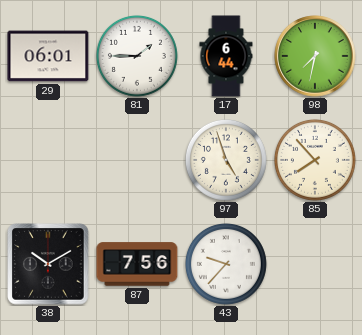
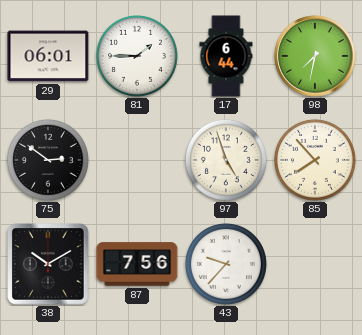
75: none -> 2:51
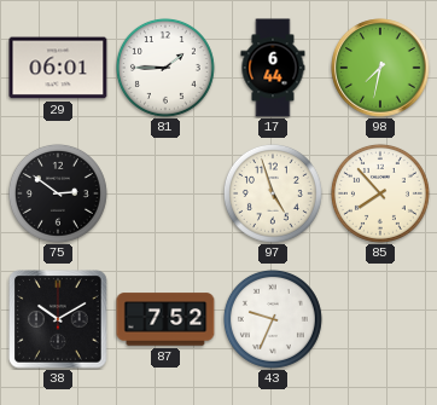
87: 7:56 -> 7:52
43: 9:37 -> 9:34
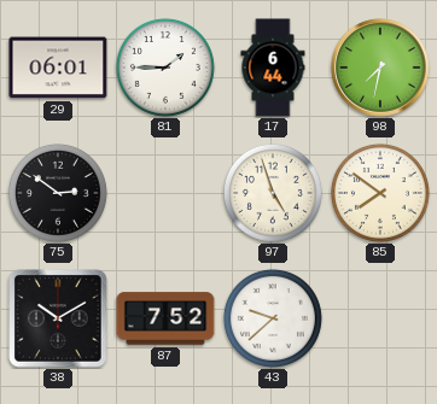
85: 7:53 -> 7:51
43: 9:34 -> 9:38
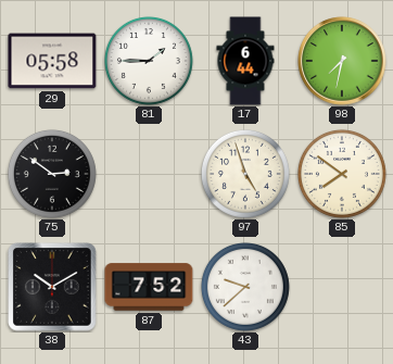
29: 06:01 -> 05:58
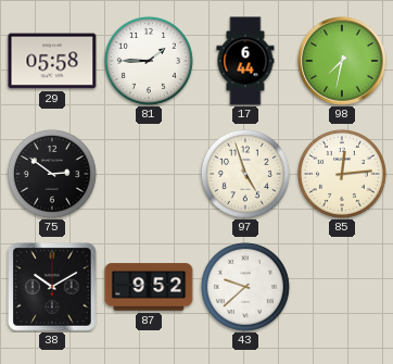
85: 7:51 -> 12:14
87: 7:52 -> 9:52
